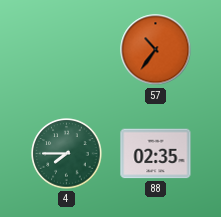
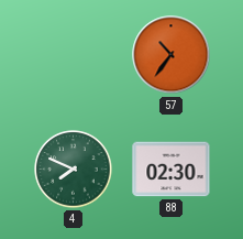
4: 7:45 -> 7:49
88: 02:35 -> 02:30
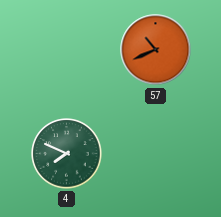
57: 10:36 -> 10:41
88: 02:30 -> none
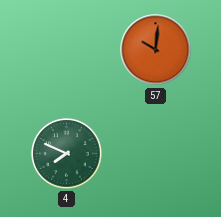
57: 10:41 -> 10:01
